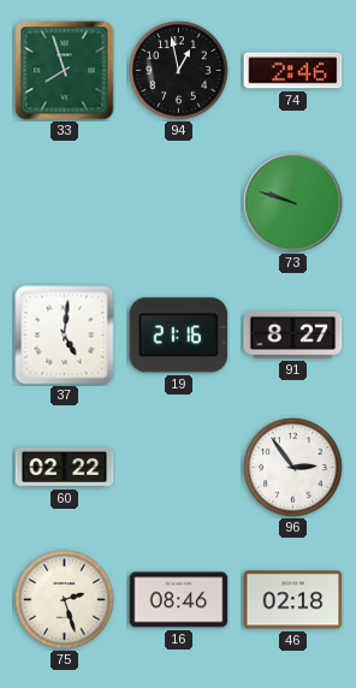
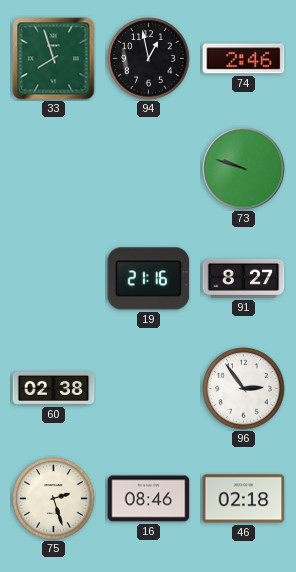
37: 5:01 -> none
60: 02:22 -> 02:38
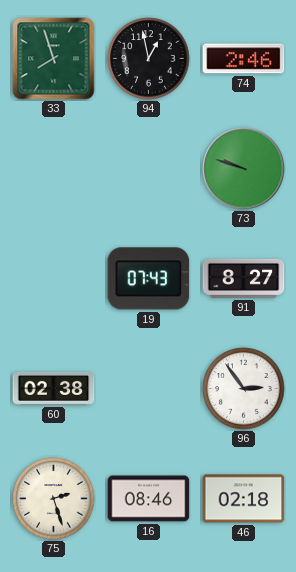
19: 21:16 -> 07:43
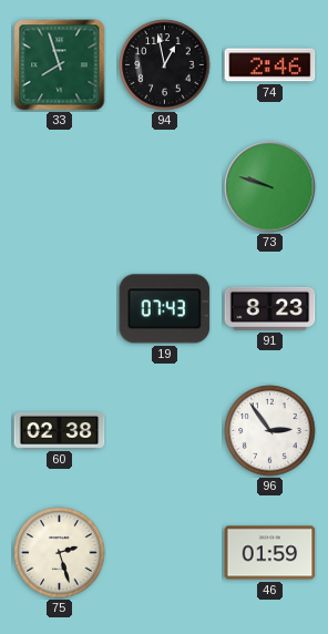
91: 8:27 -> 8:23
16: 08:46 -> none
46: 02:18 -> 01:59
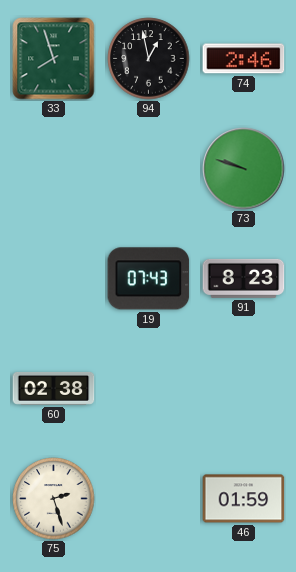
96: 2:54 -> none
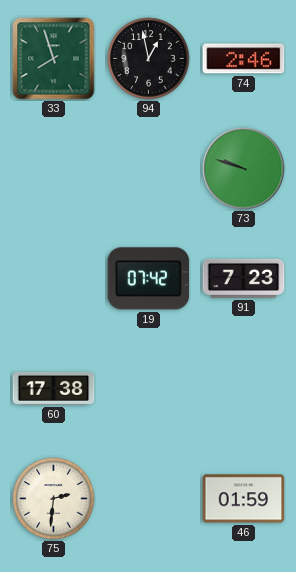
19: 07:43 -> 07:42
91: 8:23 -> 7:23
60: 02:38 -> 17:38
75: 2:27 -> 2:31
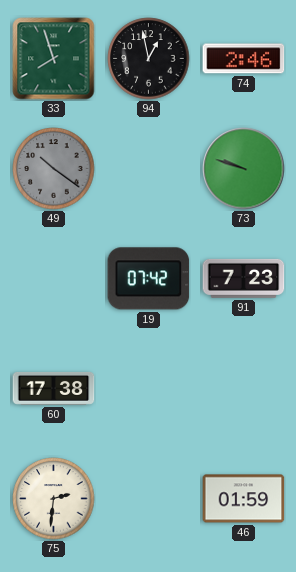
49: none -> 10:21
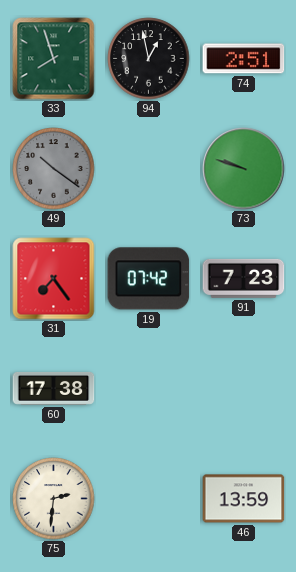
74: 2:46 -> 2:51
31: none -> 7:24
46: 01:59 -> 13:59
